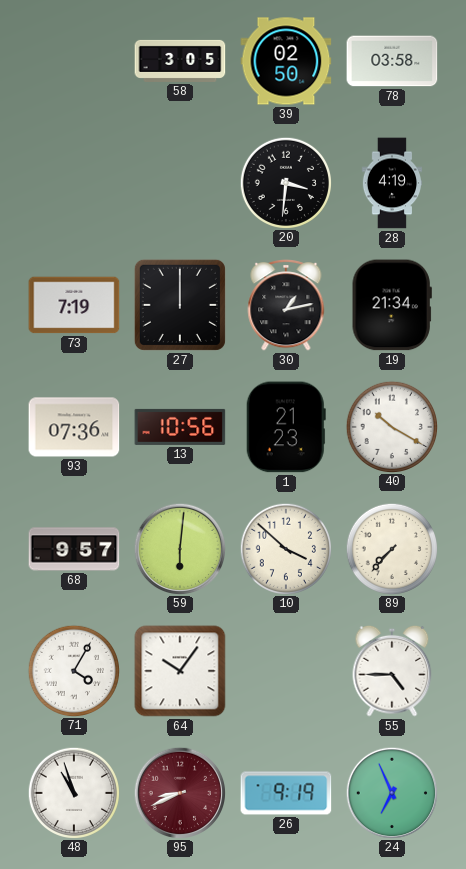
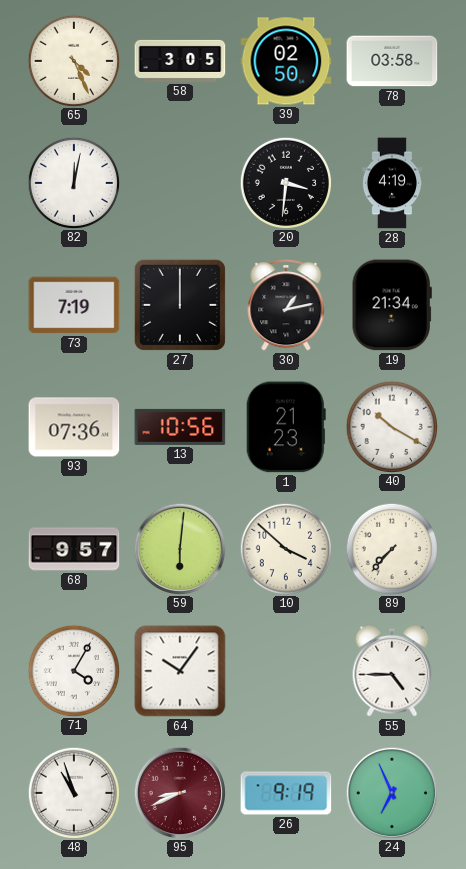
65: none -> 4:26
82: none -> 12:02
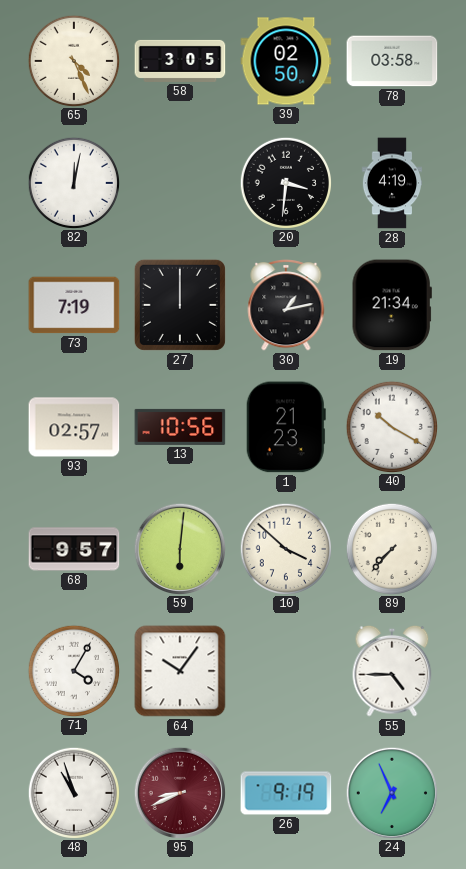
93: 07:36 -> 02:57
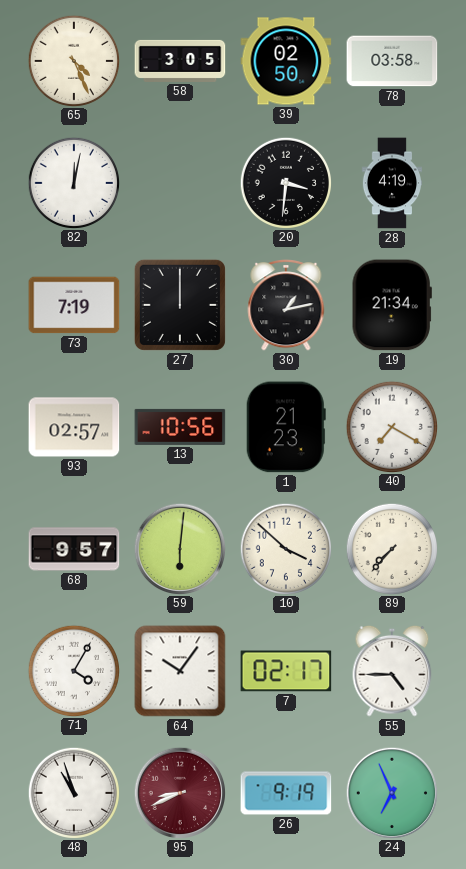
40: 10:20 -> 7:20
7: none -> 02:17
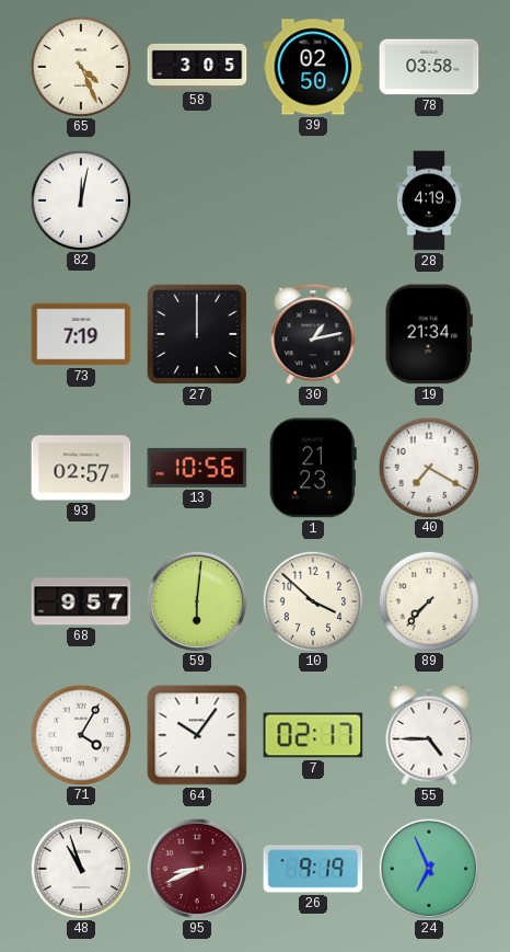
20: 3:31 -> none
